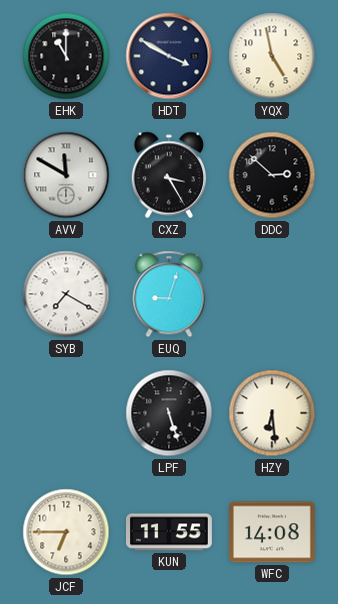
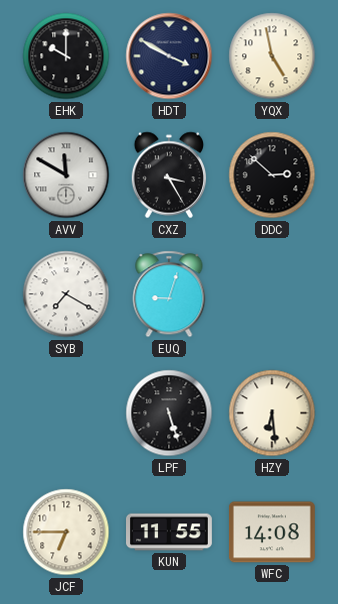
EHK: 11:00 -> 10:00
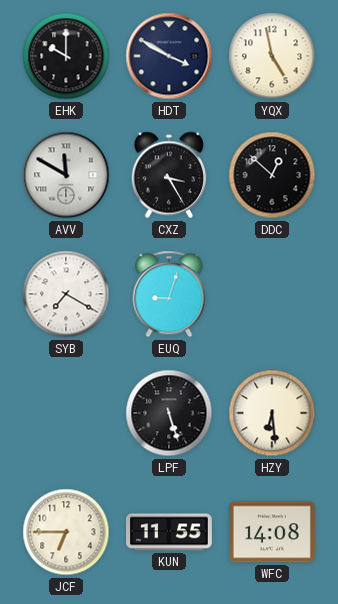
DDC: 2:52 -> 12:52
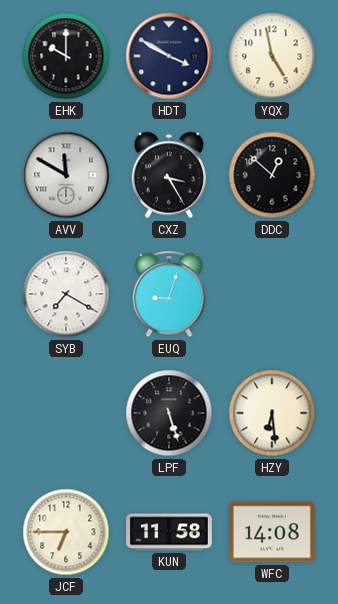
KUN: 11:55 -> 11:58
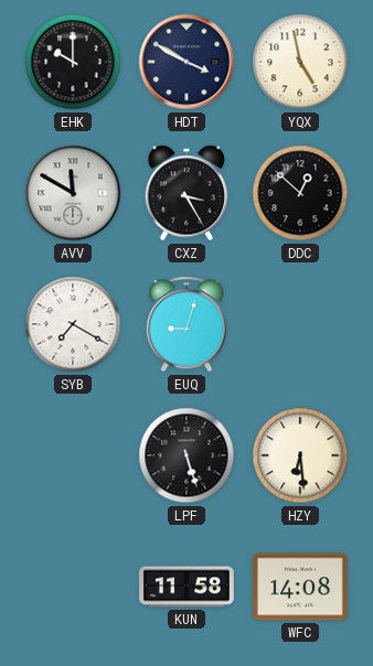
JCF: 6:45 -> none
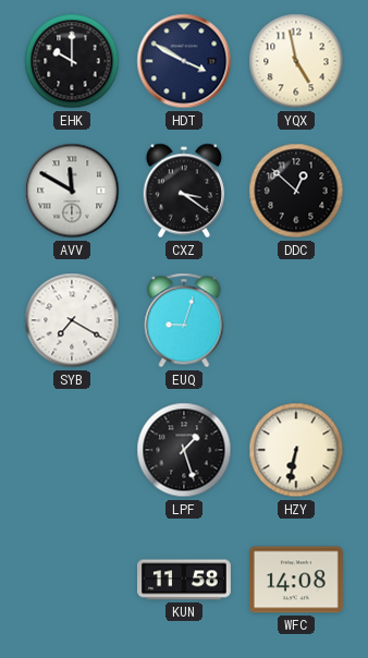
CXZ: 3:25 -> 3:21
LPF: 5:27 -> 1:27
HZY: 6:29 -> 6:32
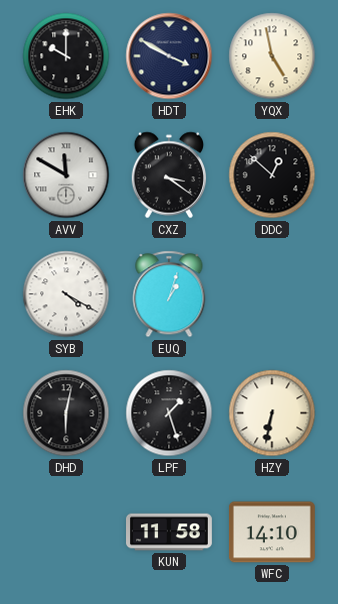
SYB: 7:20 -> 4:20
EUQ: 9:03 -> 1:03
DHD: none -> 6:02
WFC: 14:08 -> 14:10
